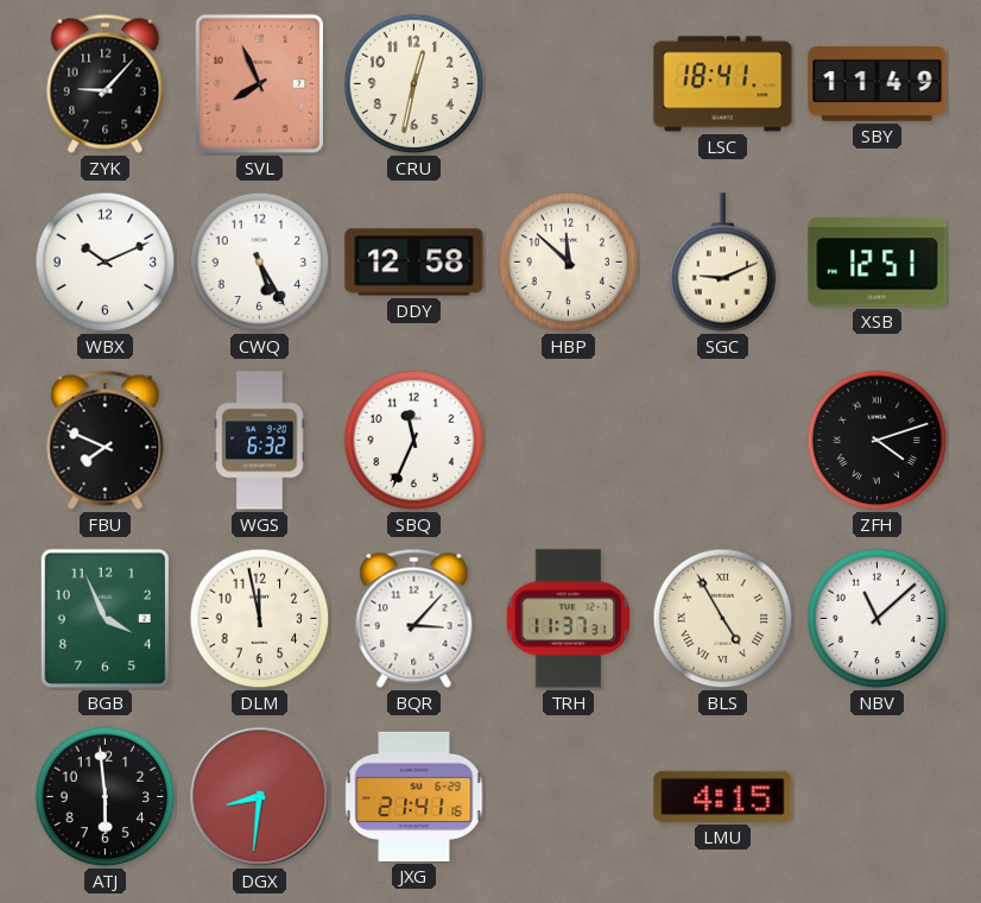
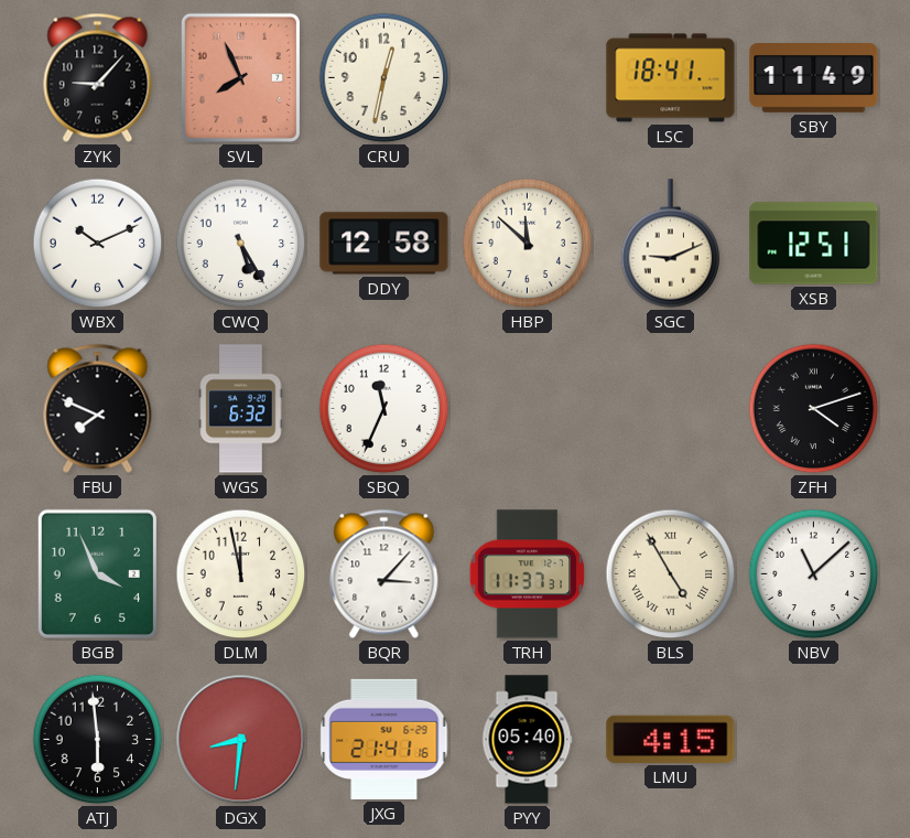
PYY: none -> 05:40
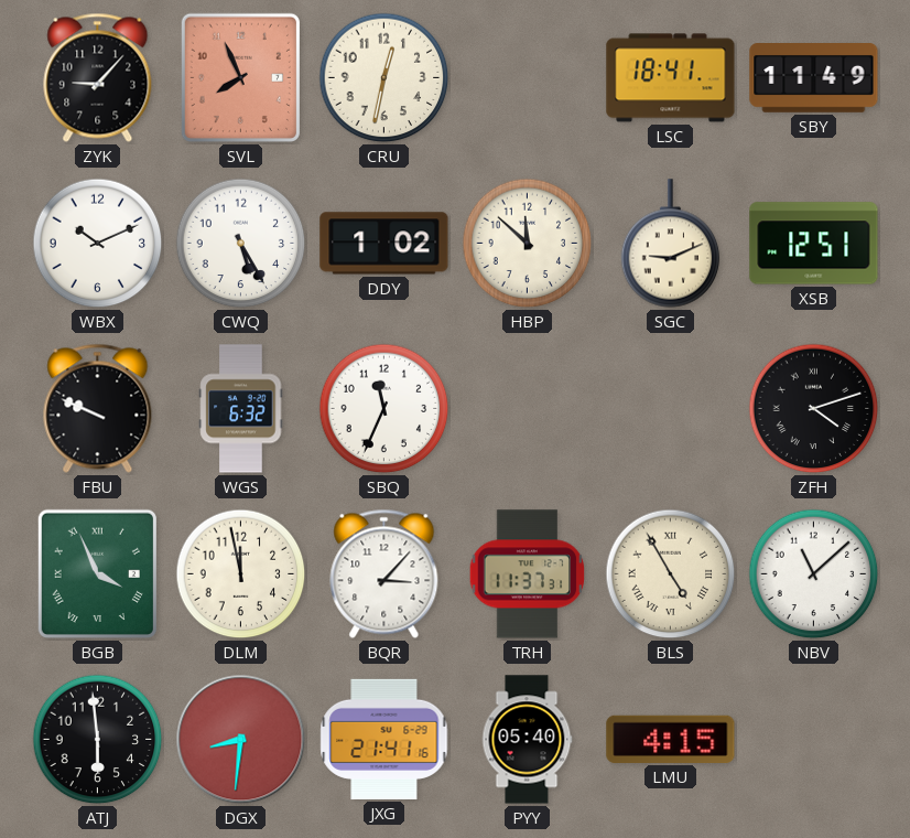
DDY: 12:58 -> 1:02
FBU: 7:49 -> 9:49
BGB numerals: Arabic -> Roman
